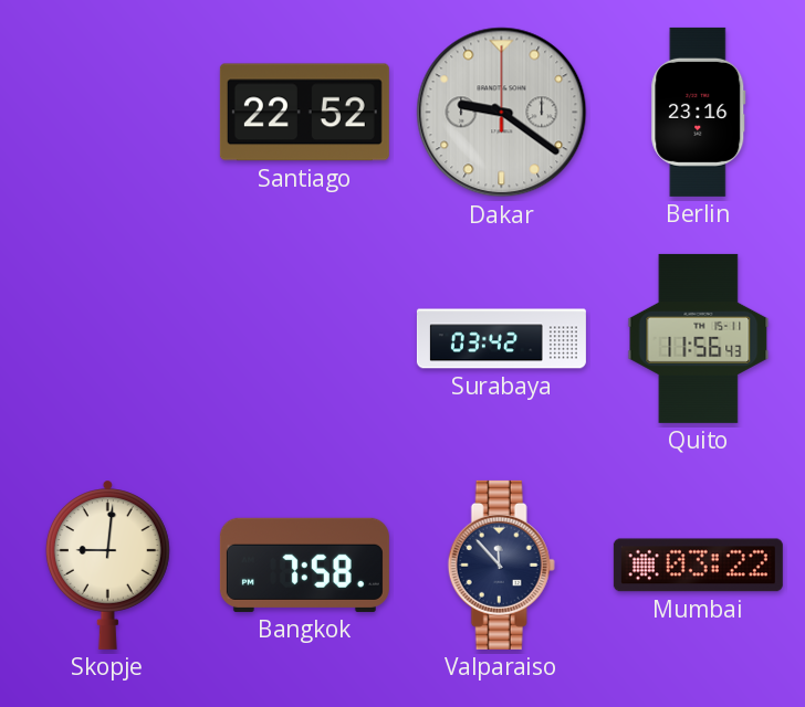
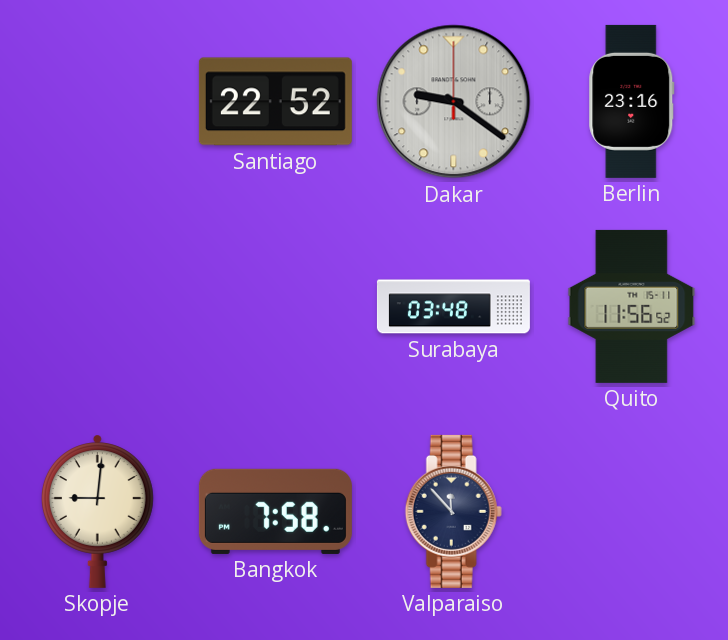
Surabaya: 03:42 -> 03:48
Quito: 11:56:43 -> 11:56:52
Mumbai: 03:22 -> none
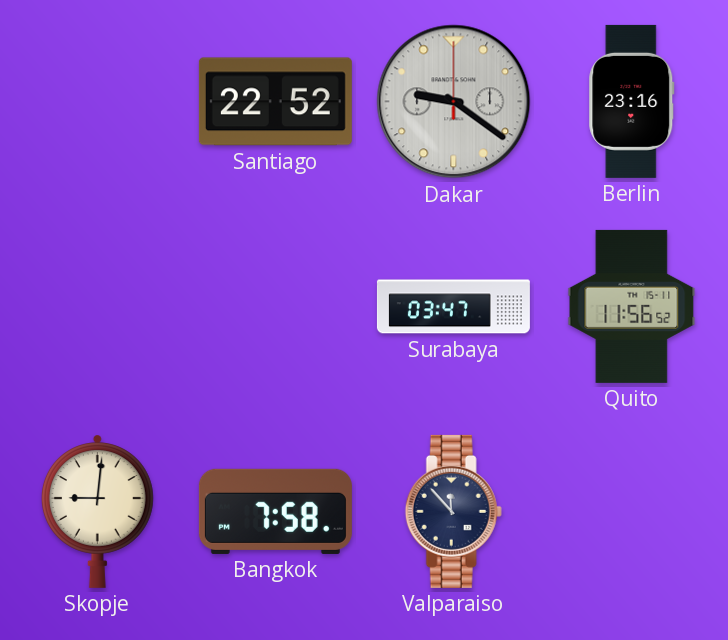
Surabaya: 03:48 -> 03:47
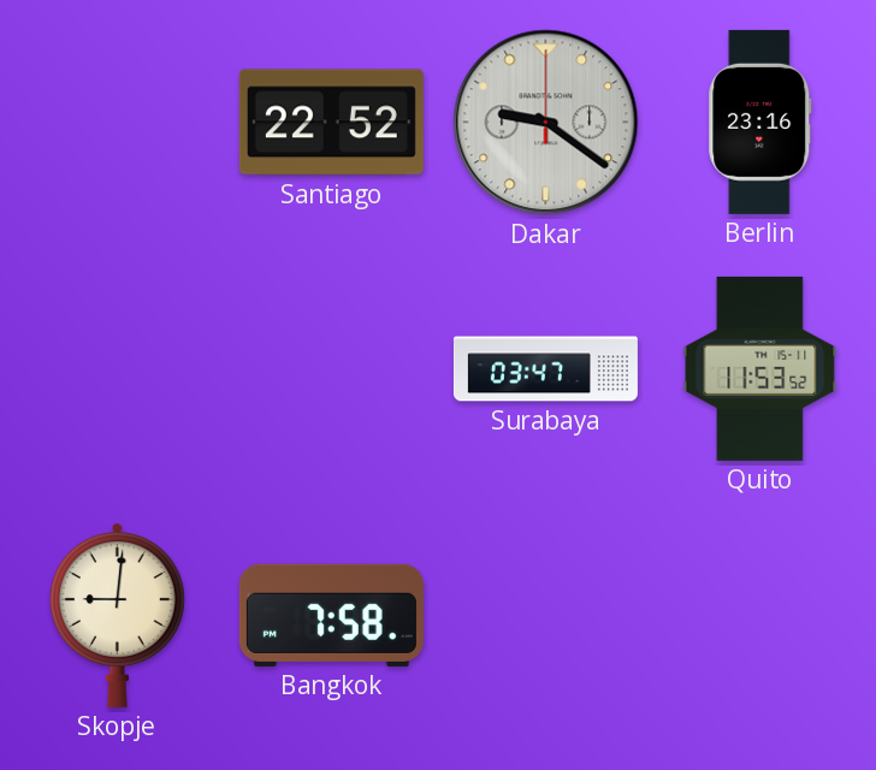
Quito: 11:56 -> 11:53
Valparaiso: 11:53 -> none
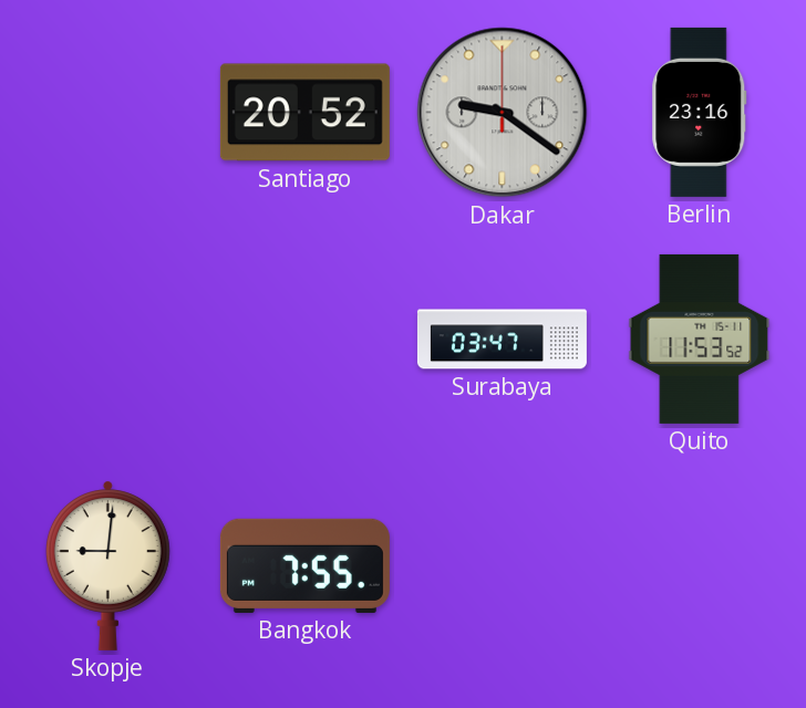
Santiago: 22:52 -> 20:52
Bangkok: 7:58 -> 7:55
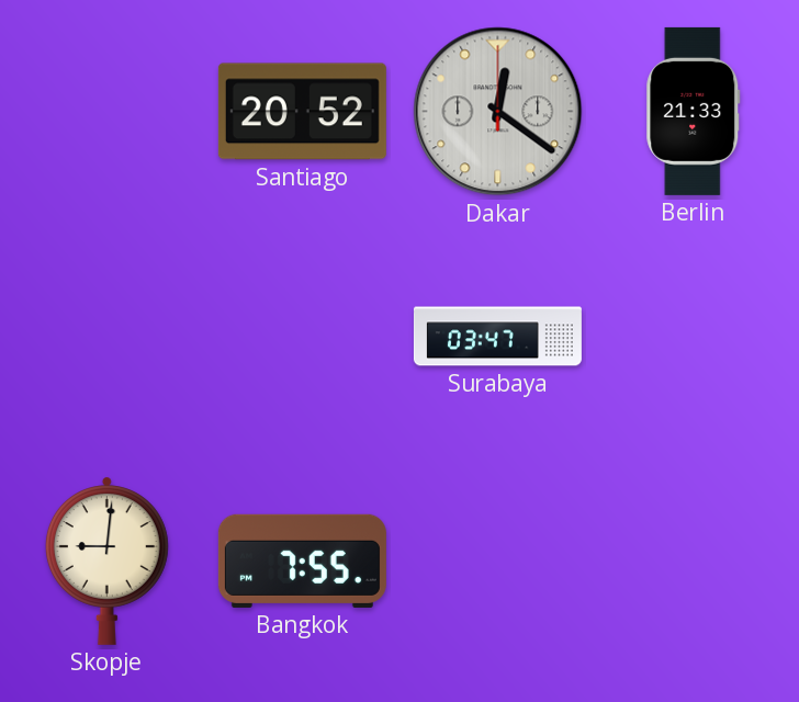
Dakar: 9:21 -> 12:21
Berlin: 23:16 -> 21:33
Quito: 11:53 -> none
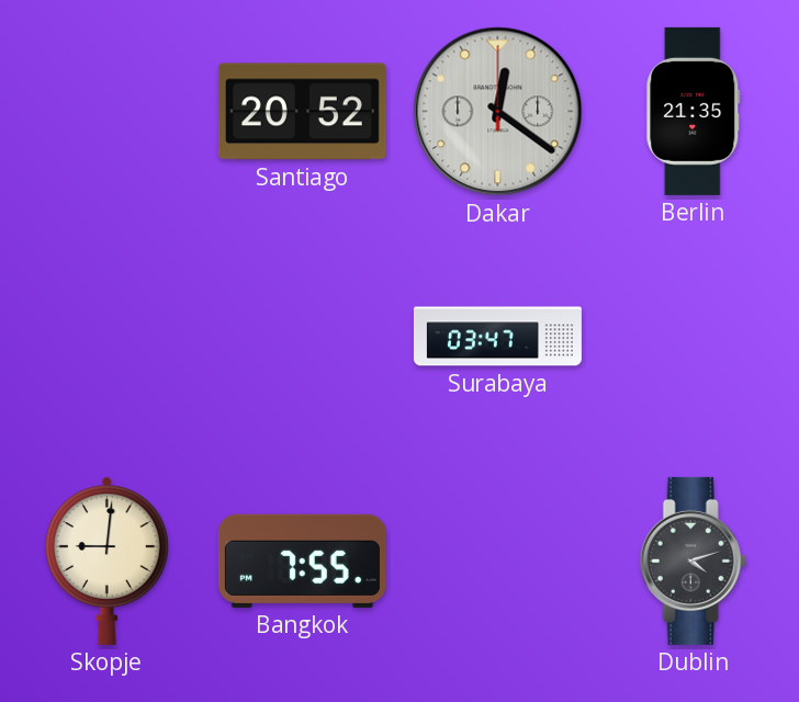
Berlin: 21:33 -> 21:35
Dublin: none -> 4:12
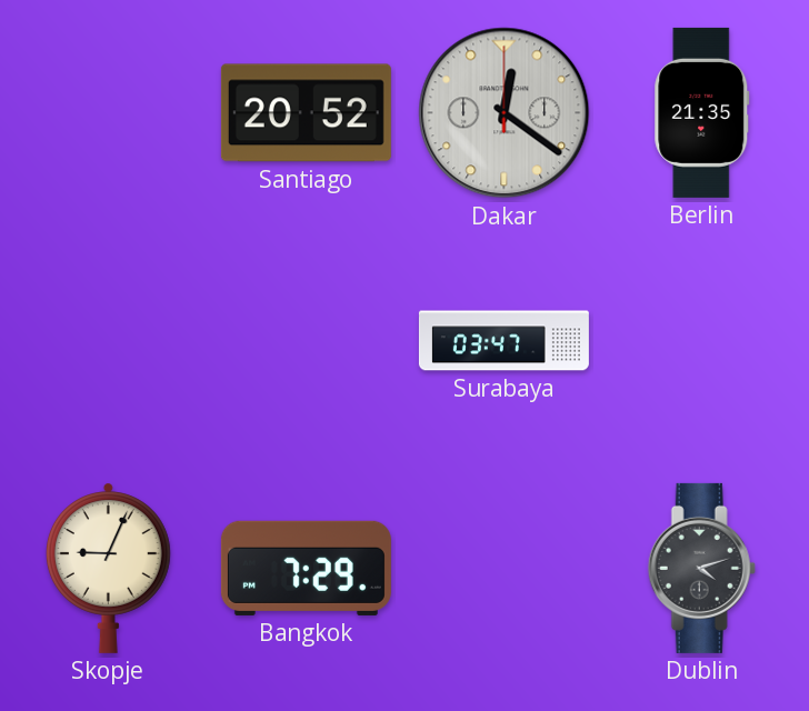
Skopje: 9:01 -> 9:04
Bangkok: 7:55 -> 7:29
